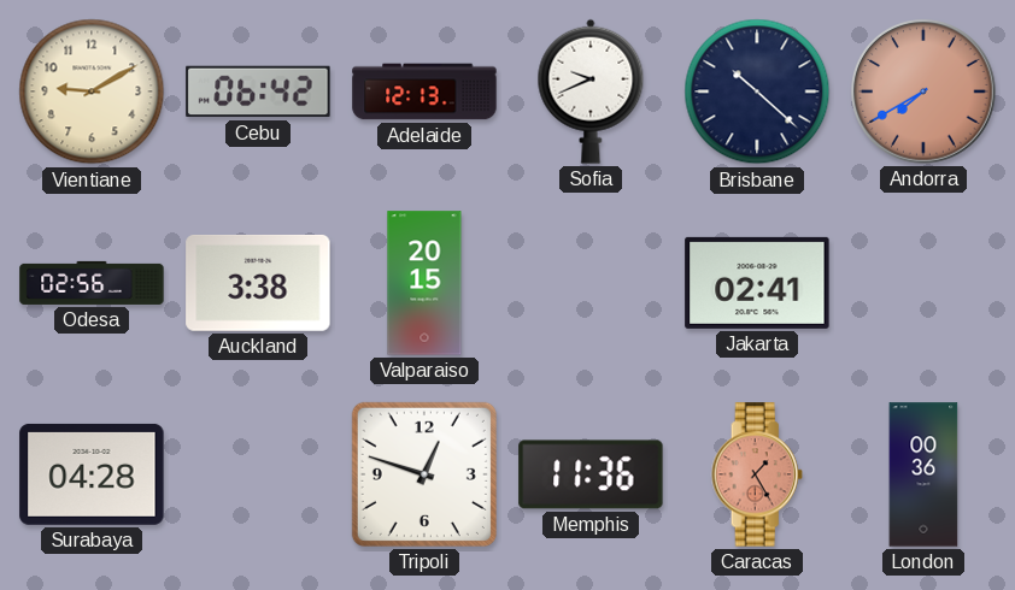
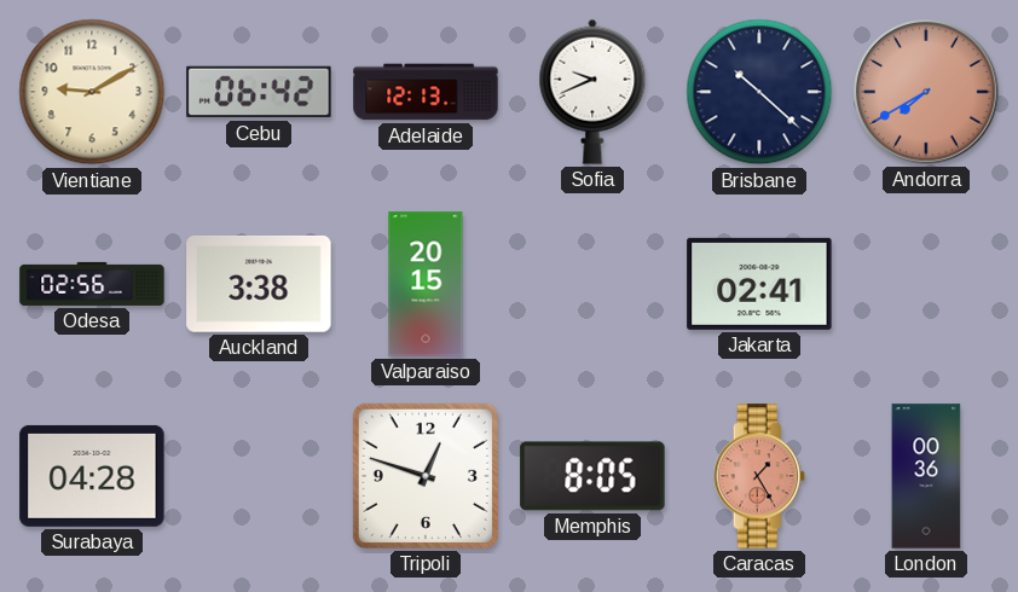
Memphis: 11:36 -> 8:05
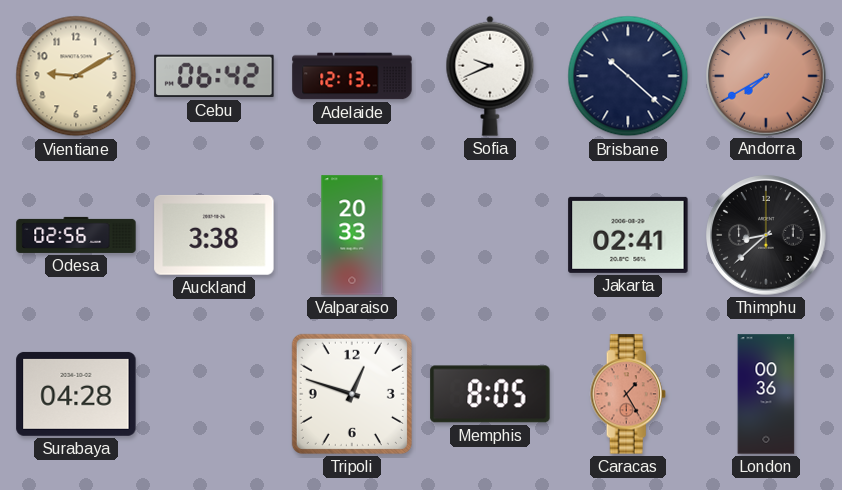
Valparaiso: 20:15 -> 20:33
Thimphu: none -> 8:38
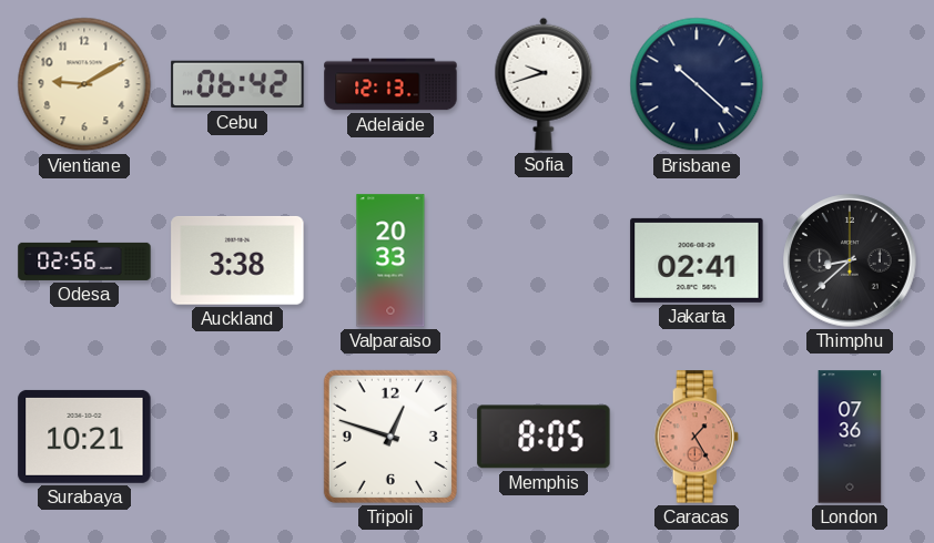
Sofia: 9:41 -> 9:42
Andorra: 7:40 -> none
Surabaya: 04:28 -> 10:21
London: 00:36 -> 07:36
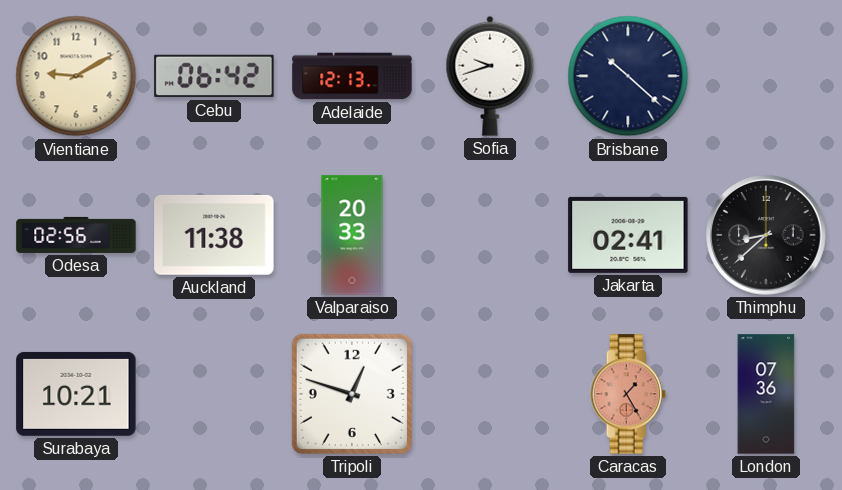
Auckland: 3:38 -> 11:38
Memphis: 8:05 -> none
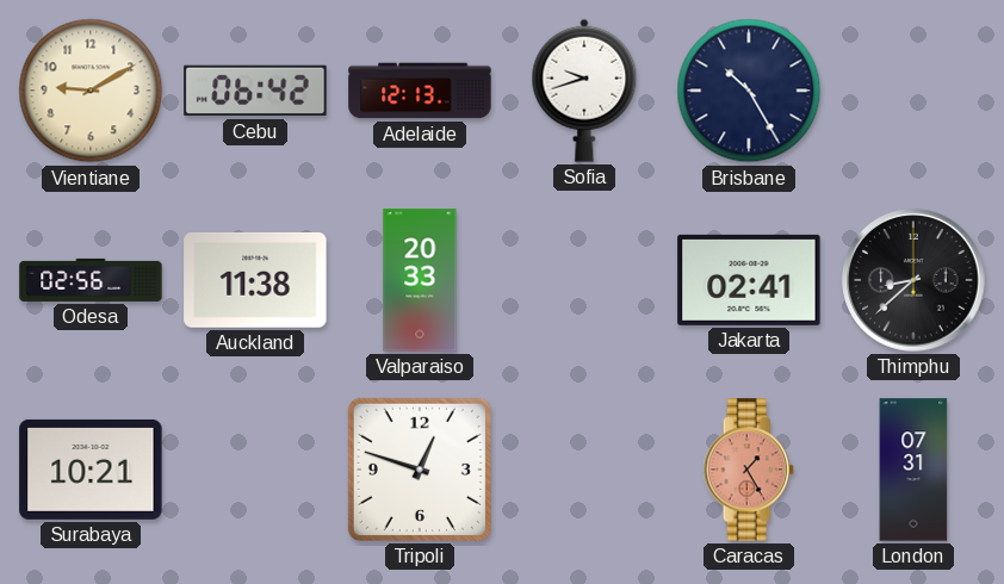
Brisbane: 10:22 -> 10:25
London: 07:36 -> 07:31
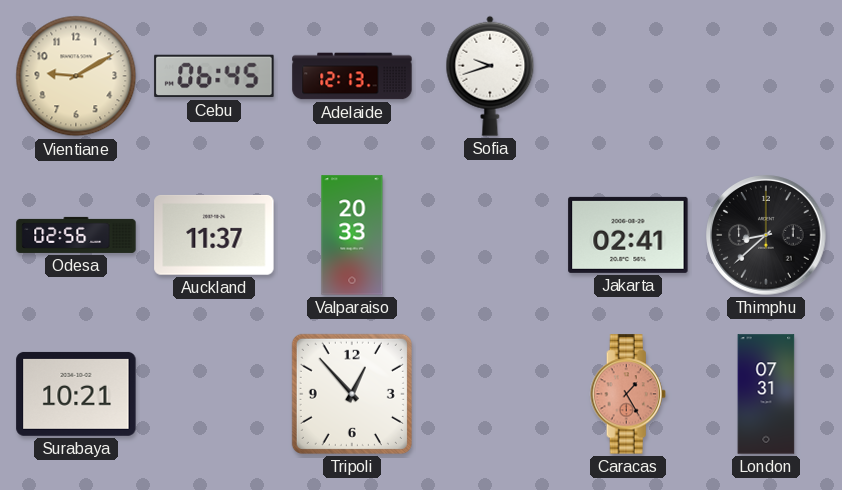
Cebu: 06:42 -> 06:45
Brisbane: 10:25 -> none
Auckland: 11:38 -> 11:37
Tripoli: 12:48 -> 12:53
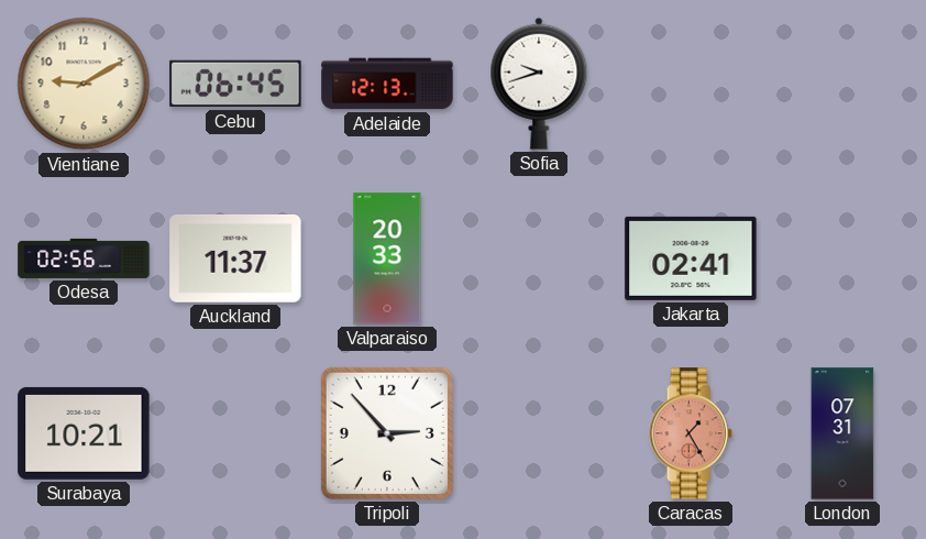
Thimphu: 8:38 -> none
Tripoli: 12:53 -> 2:53
